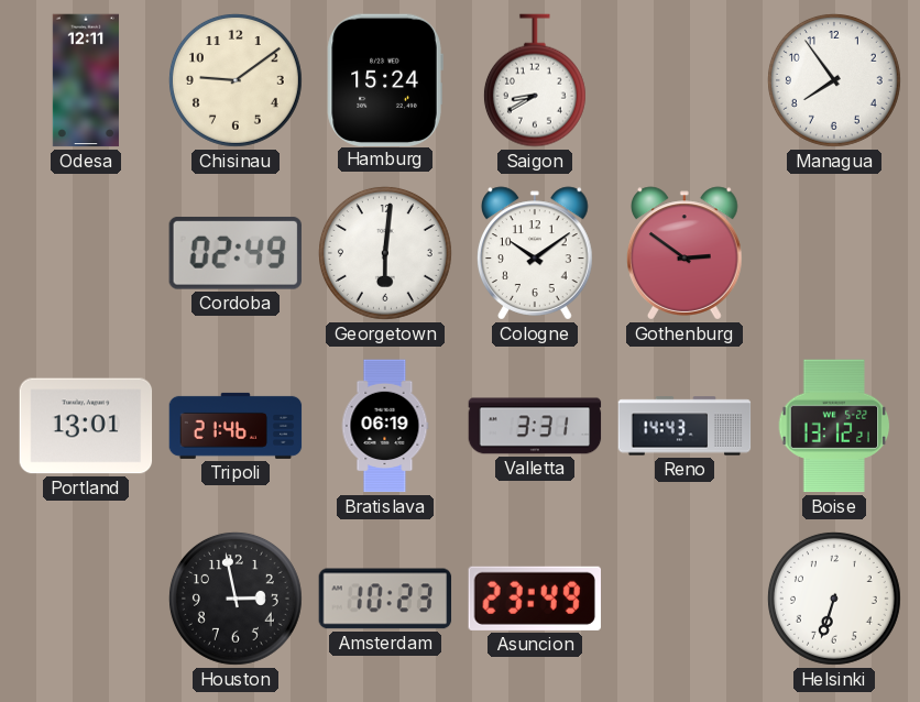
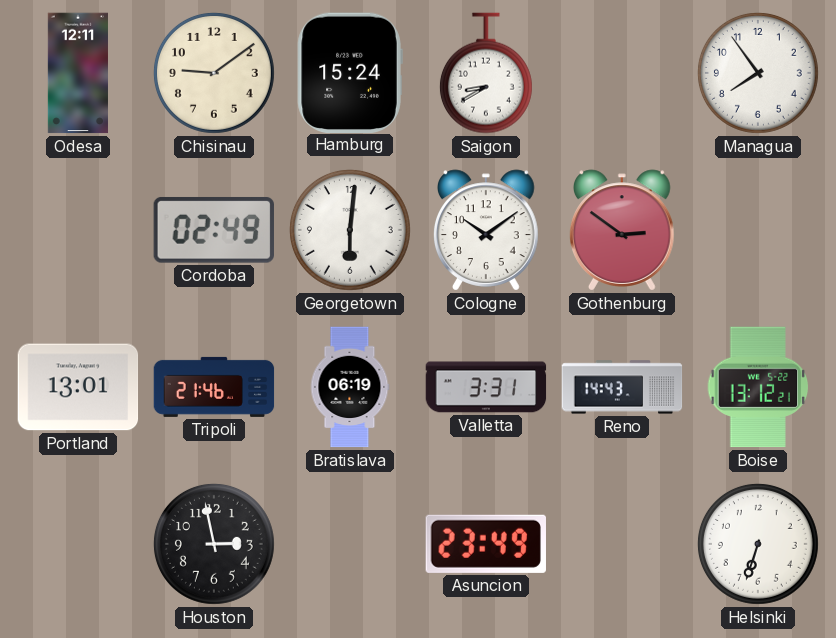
Amsterdam: 10:23 -> none
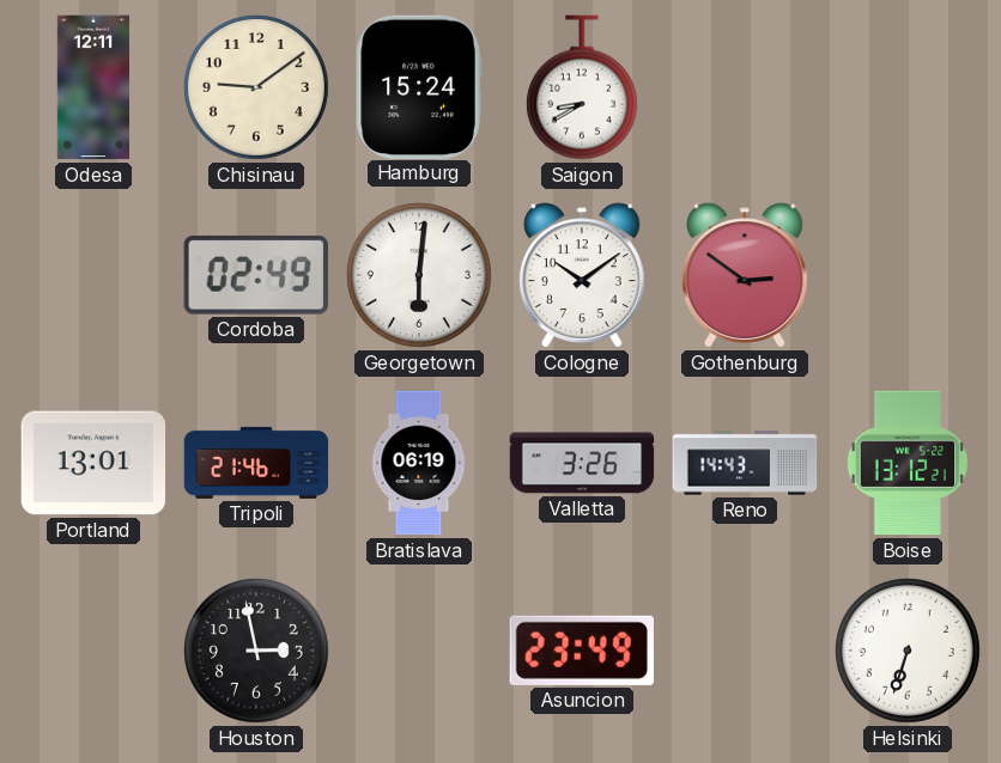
Managua: 7:54 -> none
Valletta: 3:31 -> 3:26
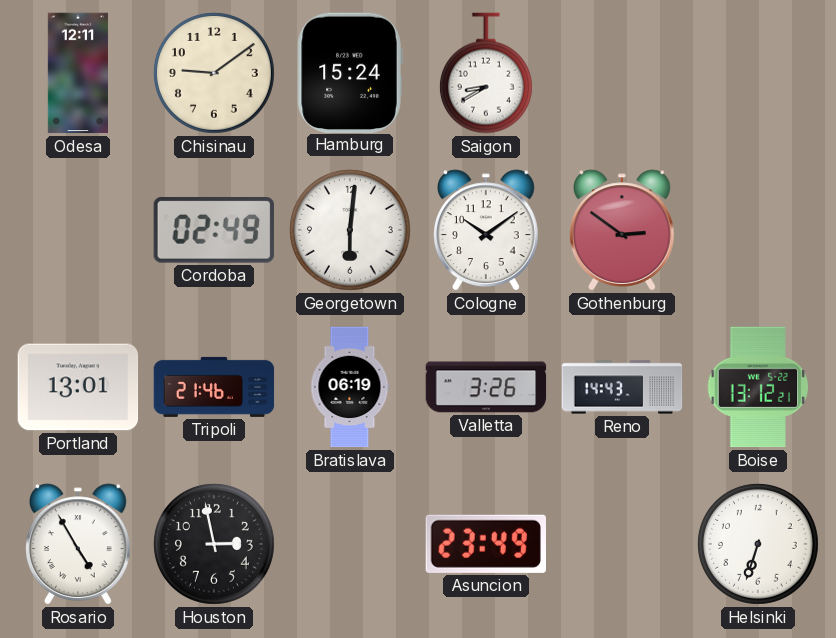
Rosario: none -> 4:55
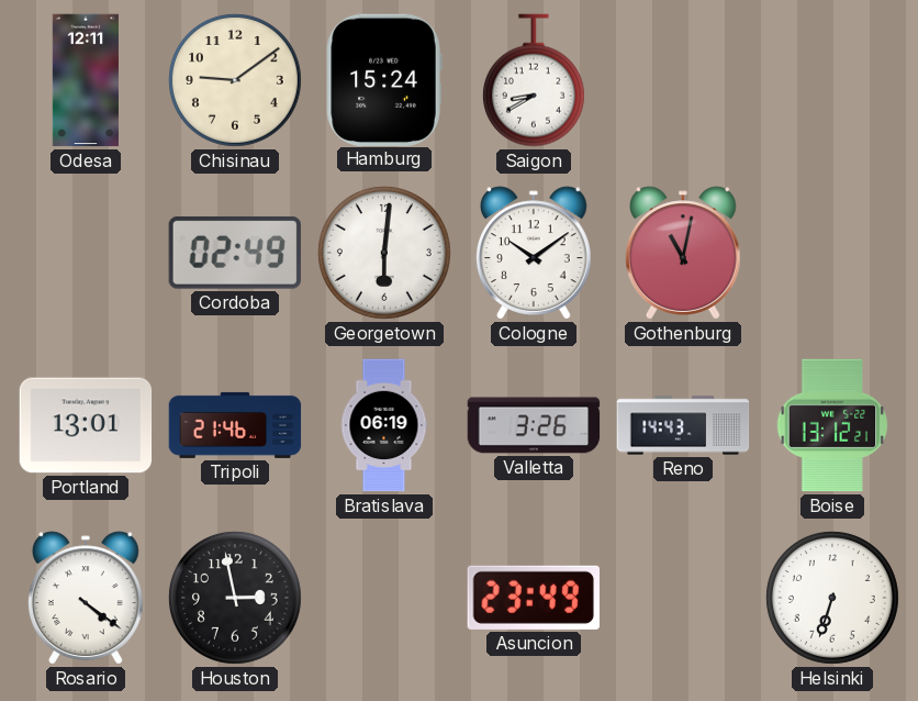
Gothenburg: 2:51 -> 11:02
Rosario: 4:55 -> 4:21
